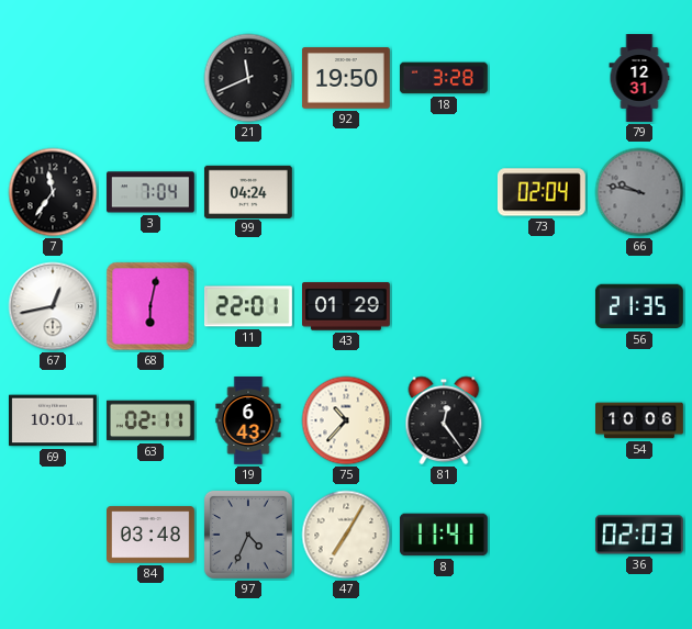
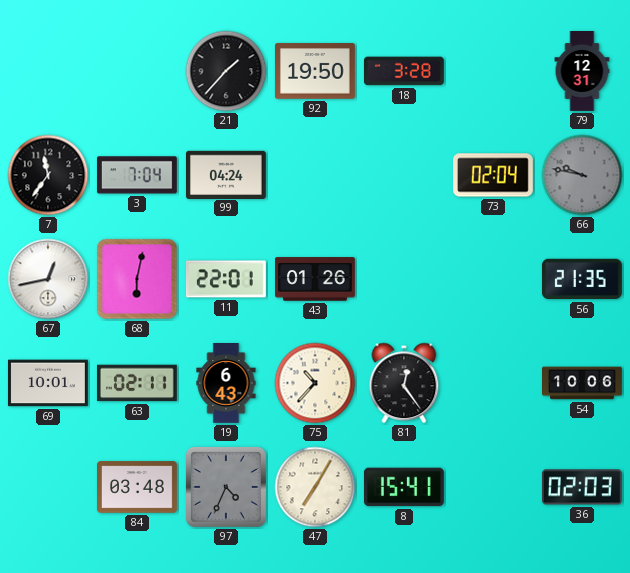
21: 11:41 -> 1:37
43: 01:29 -> 01:26
8: 11:41 -> 15:41
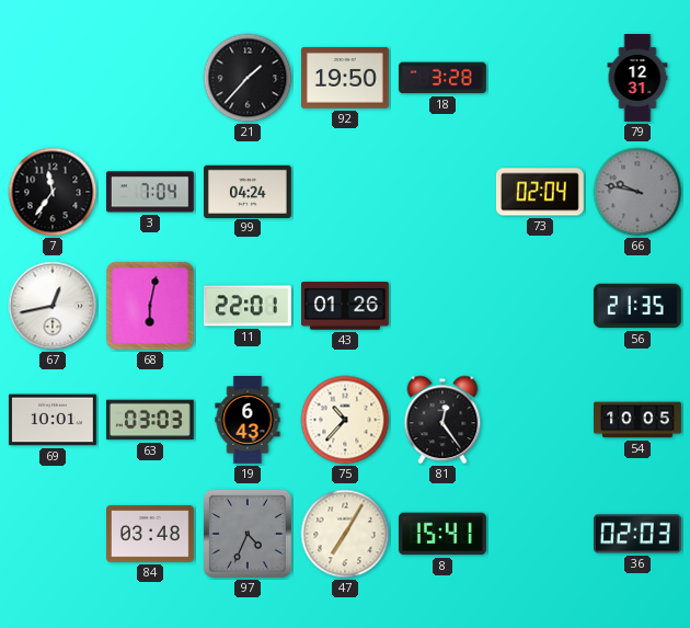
63: 02:11 -> 03:03
54: 10:06 -> 10:05
